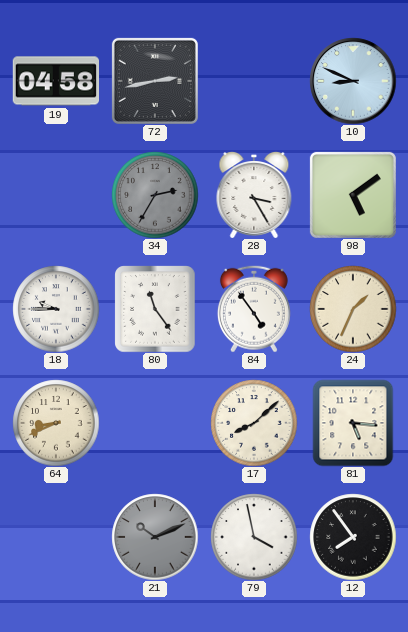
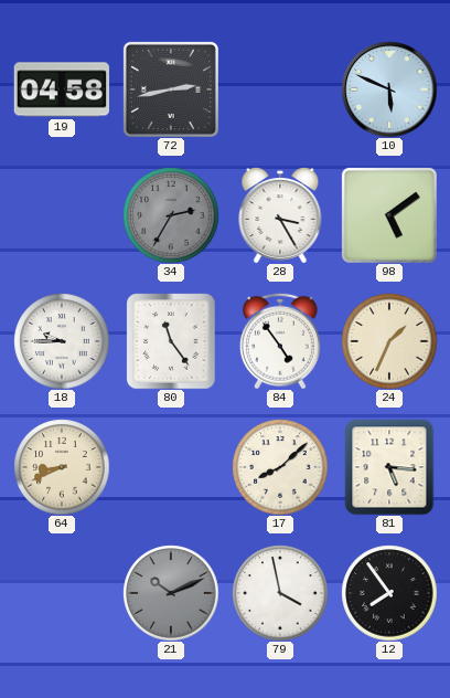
10: 8:49 -> 5:49
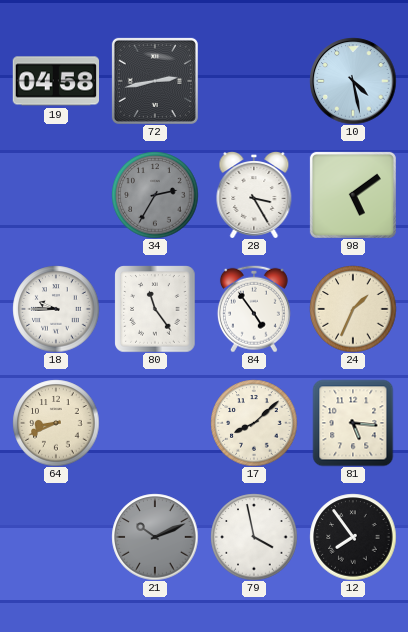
10: 5:49 -> 4:28
